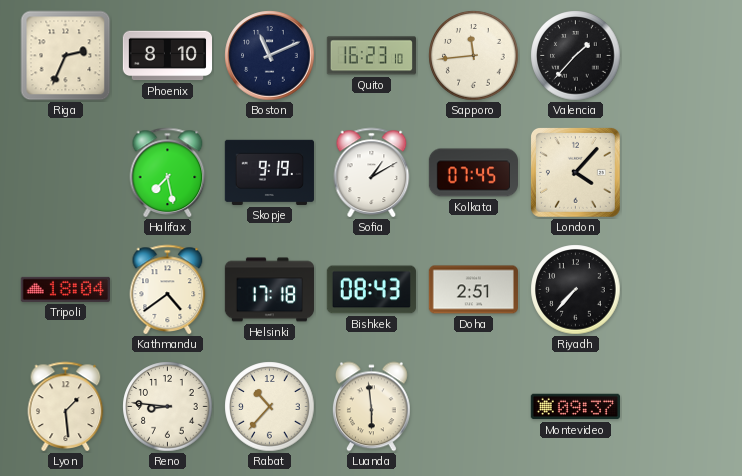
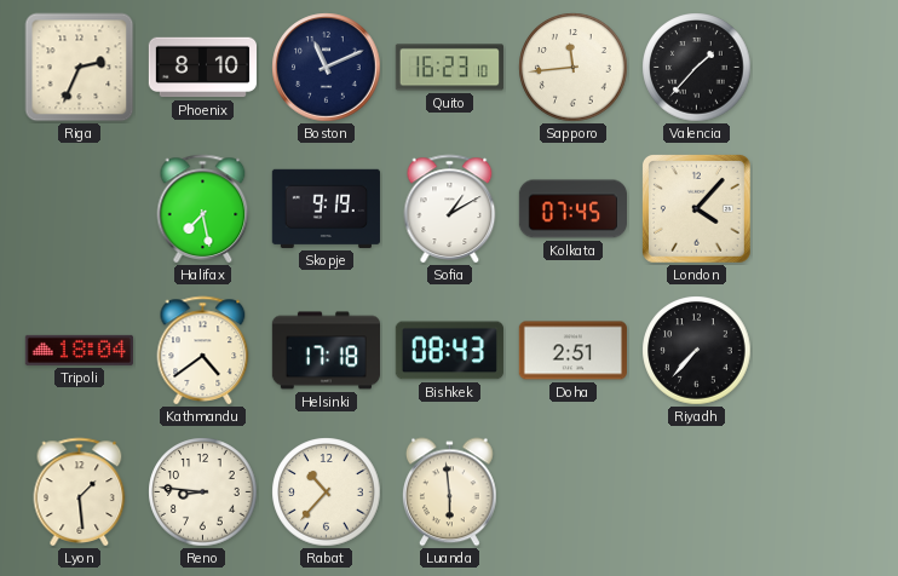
Montevideo: 09:37 -> none
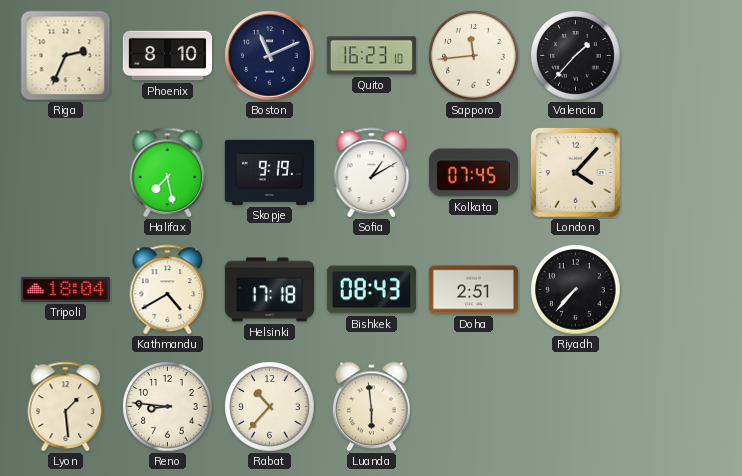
Kathmandu: 4:39 -> 4:40
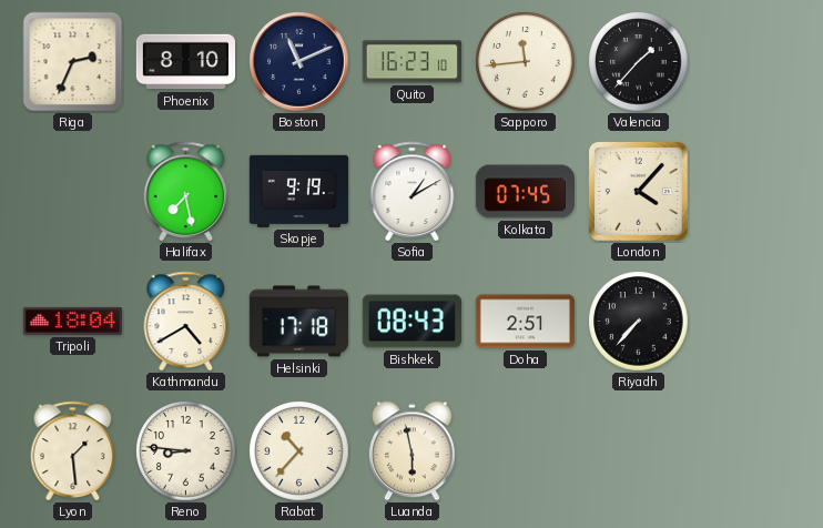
Luanda: 5:59 -> 5:58
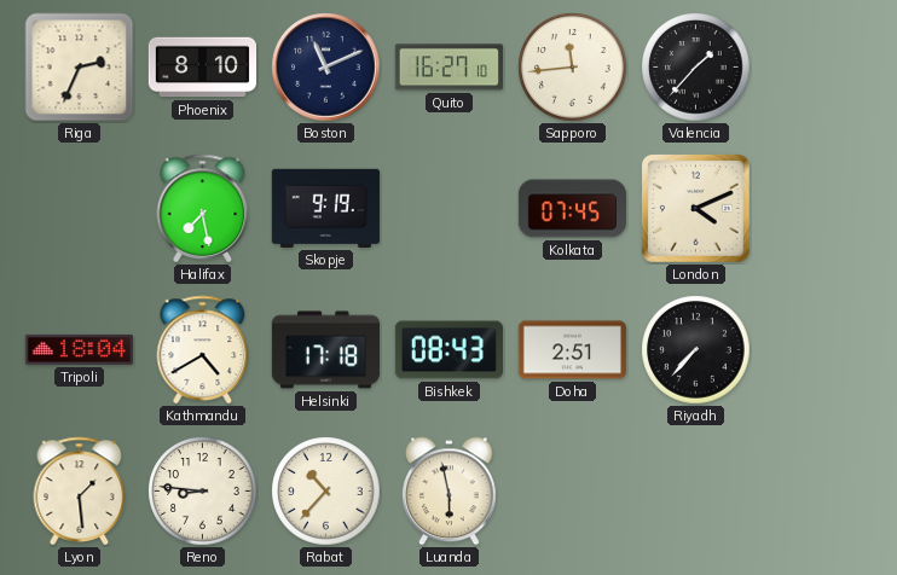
Quito: 16:23 -> 16:27
Sofia: 1:10 -> none
London: 4:07 -> 4:11
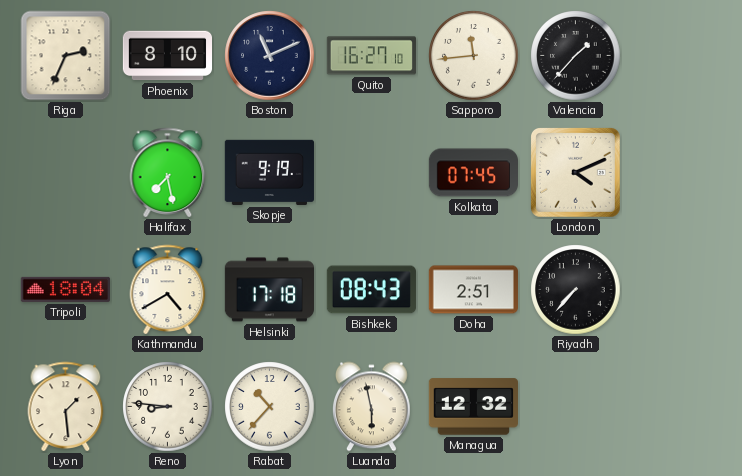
Managua: none -> 12:32
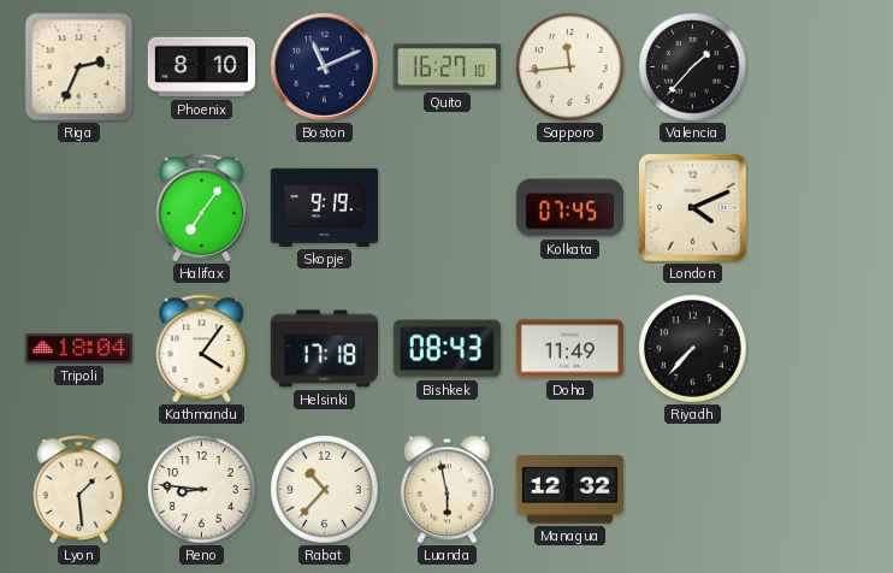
Halifax: 7:28 -> 7:06
Kathmandu: 4:40 -> 4:06
Doha: 2:51 -> 11:49
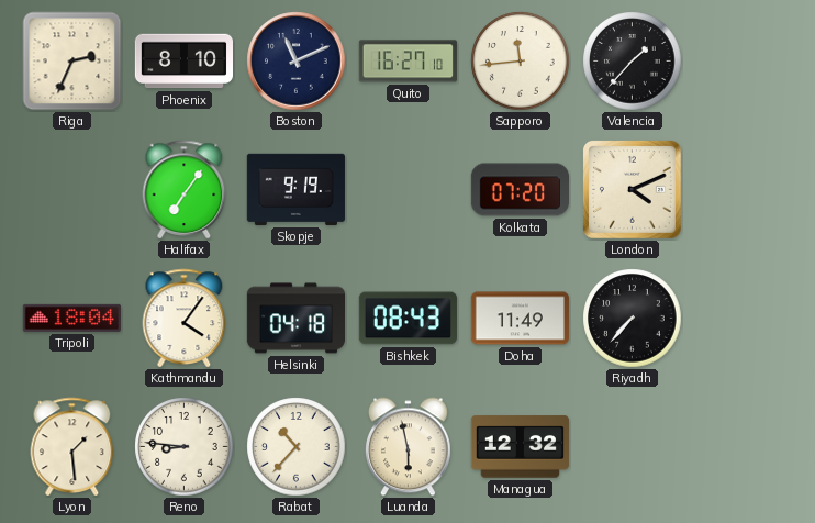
Kolkata: 07:45 -> 07:20
Helsinki: 17:18 -> 04:18
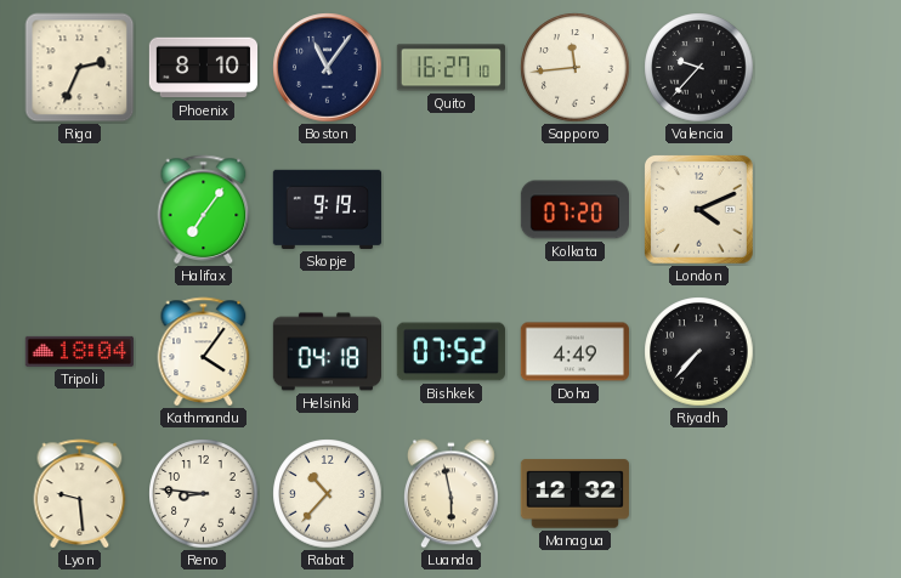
Boston: 11:11 -> 11:06
Valencia: 1:37 -> 9:37
Bishkek: 08:43 -> 07:52
Doha: 11:49 -> 4:49
Lyon: 1:29 -> 9:29
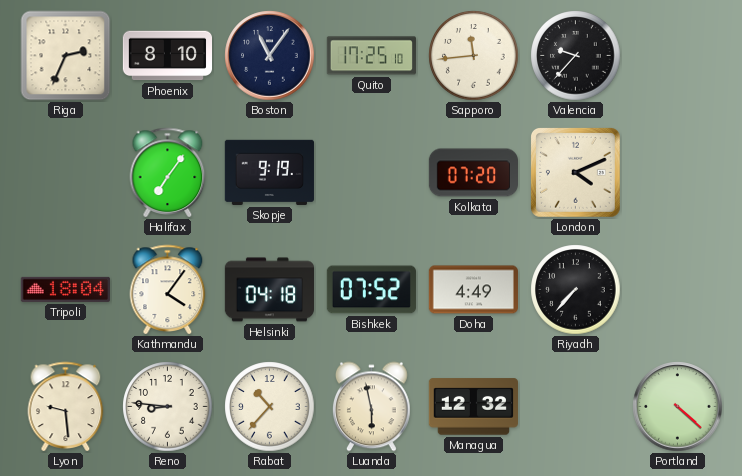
Quito: 16:27 -> 17:25
Portland: none -> 4:22
